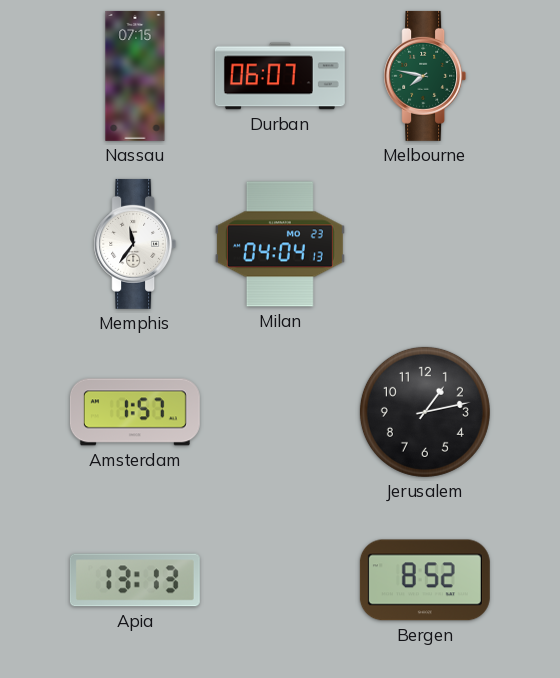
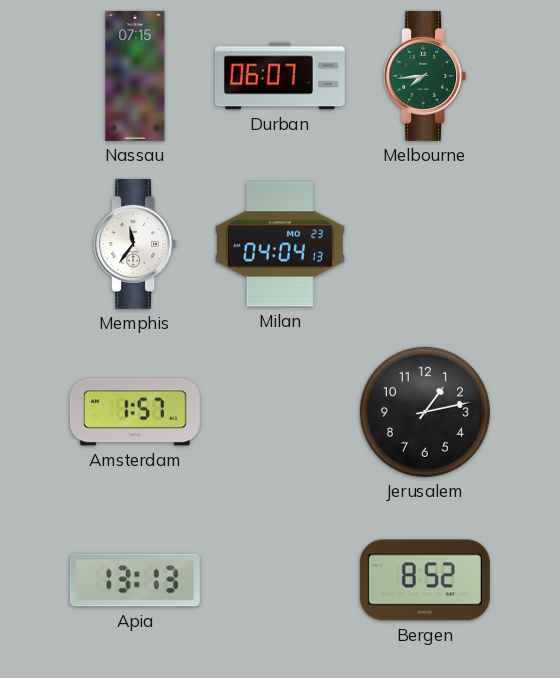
Melbourne: 7:47 -> 7:44
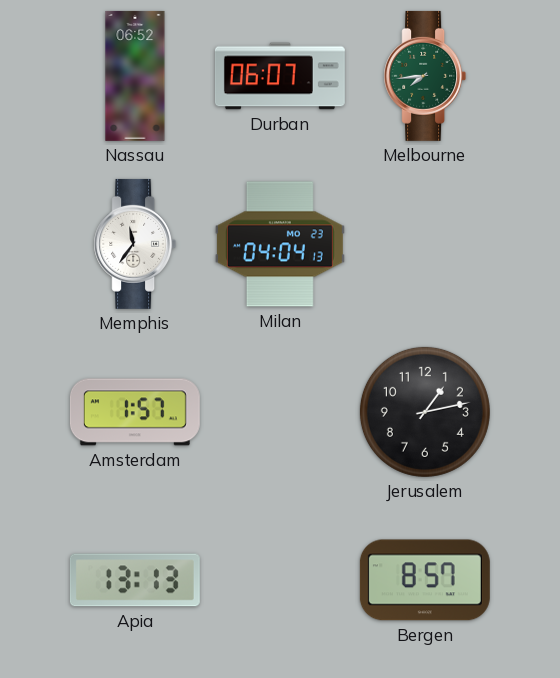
Nassau: 07:15 -> 06:52
Bergen: 8:52 -> 8:57
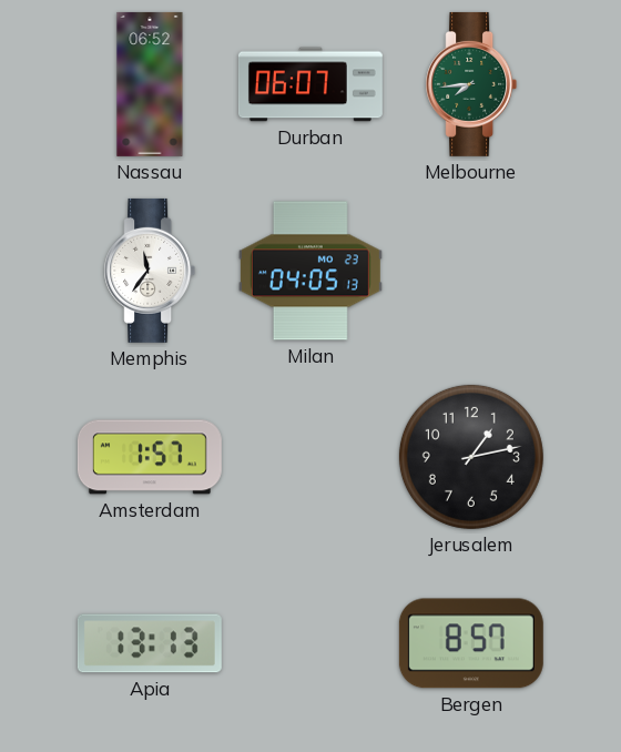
Milan: 04:04 -> 04:05
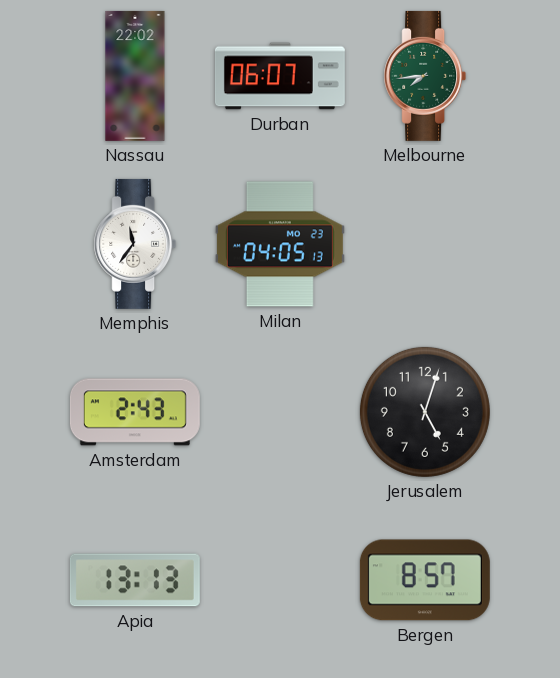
Nassau: 06:52 -> 22:02
Amsterdam: 1:57 -> 2:43
Jerusalem: 1:13 -> 5:03
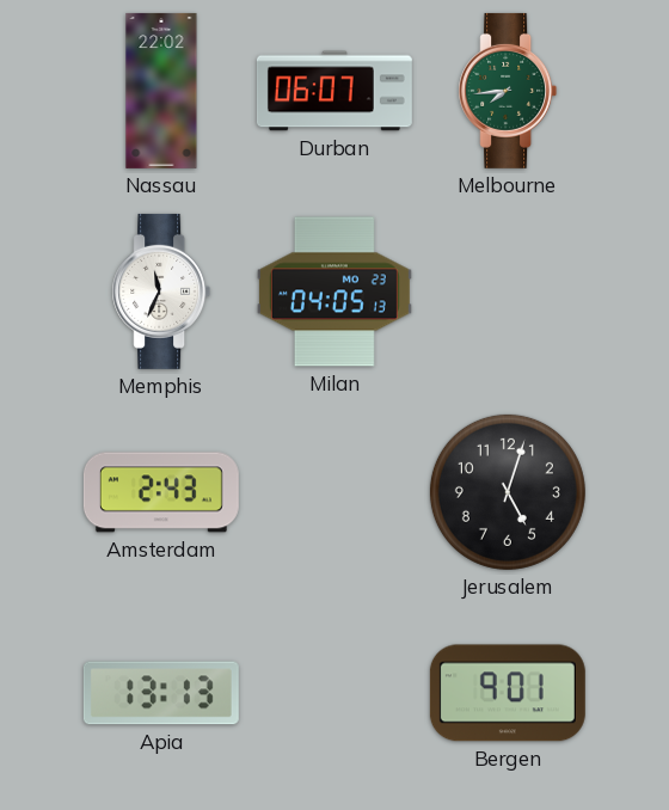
Memphis: 11:36 -> 11:34
Bergen: 8:57 -> 9:01
